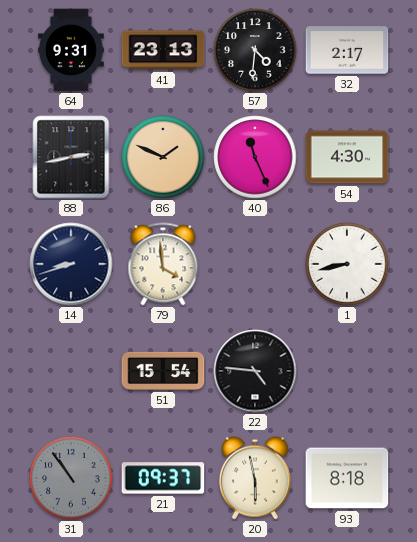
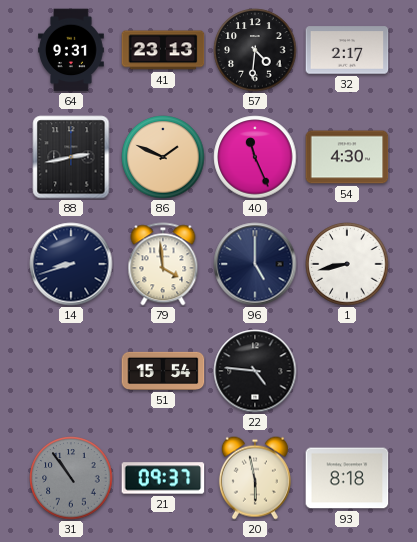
96: none -> 5:00
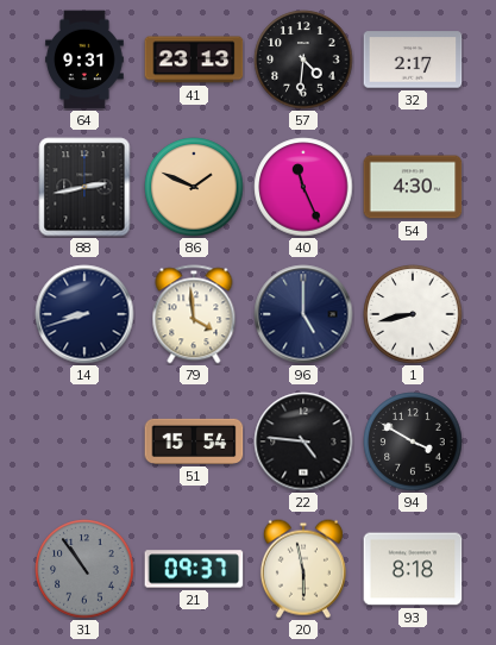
94: none -> 3:50
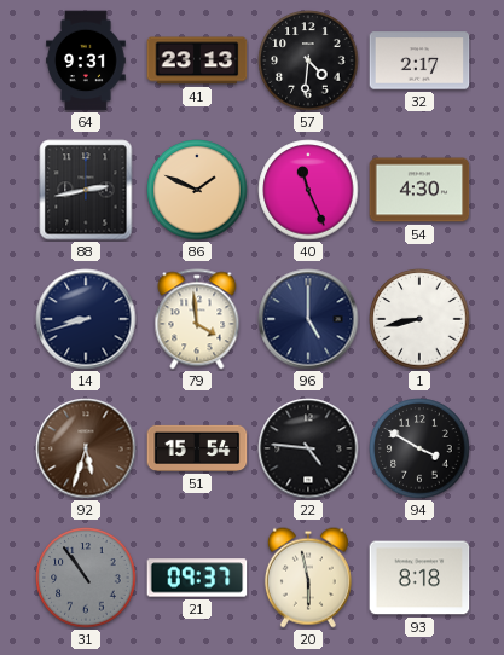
92: none -> 5:33
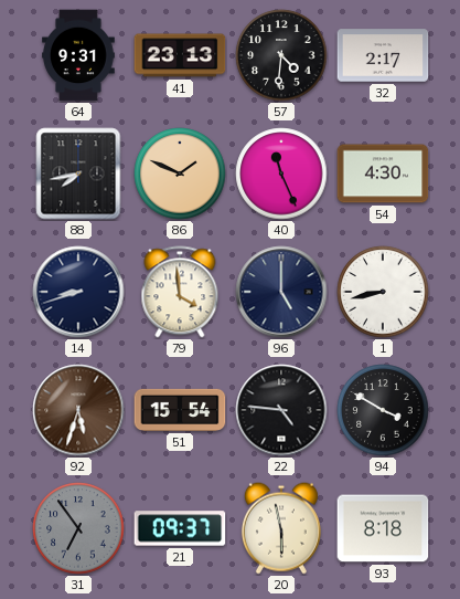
88: 2:43 -> 7:43
31: 10:54 -> 6:54
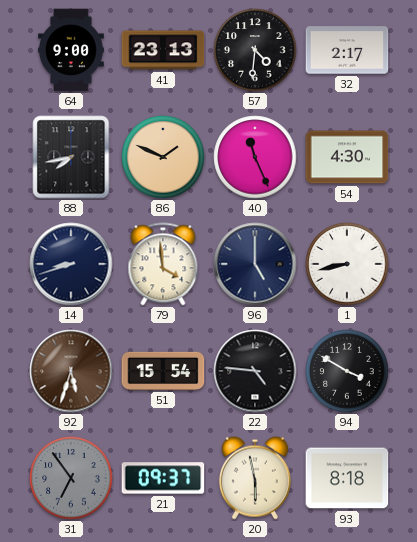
64: 9:31 -> 9:00
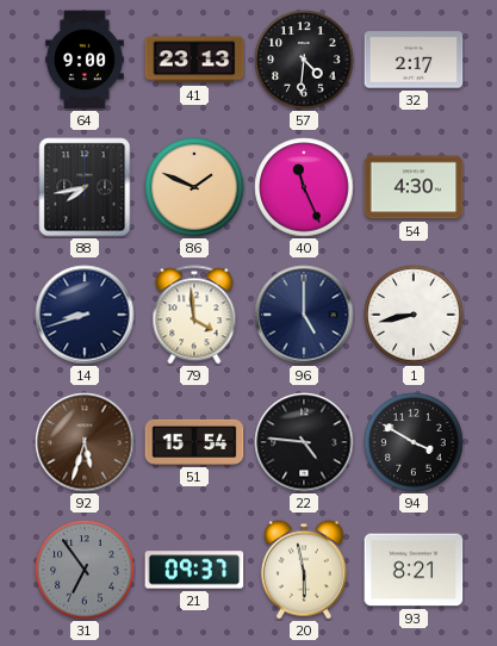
93: 8:18 -> 8:21
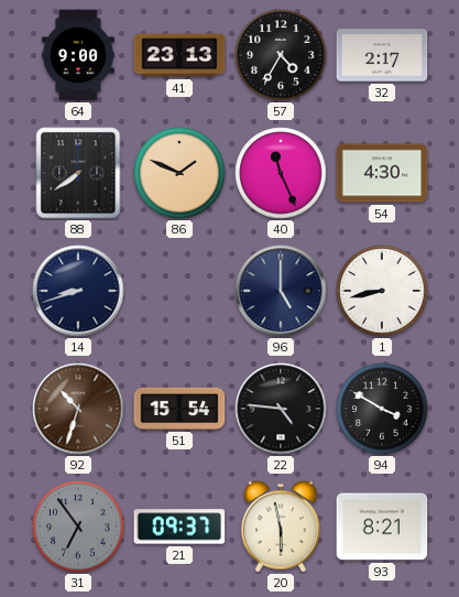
57: 4:31 -> 4:35
88: 7:43 -> 7:39
79: 3:59 -> none
92: 5:33 -> 10:33
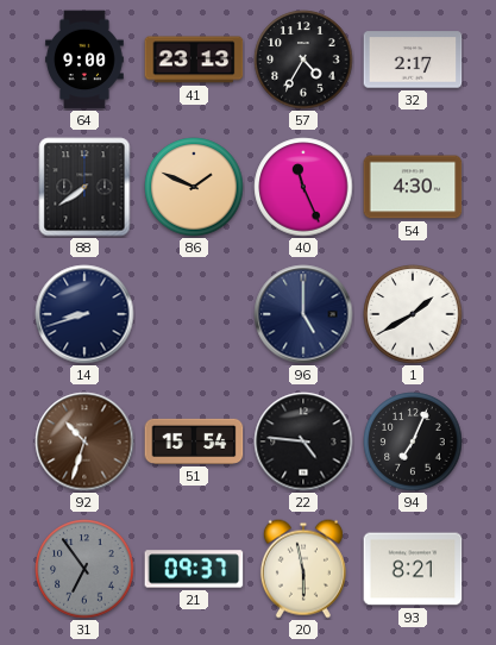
1: 8:43 -> 1:40
94: 3:50 -> 7:04
